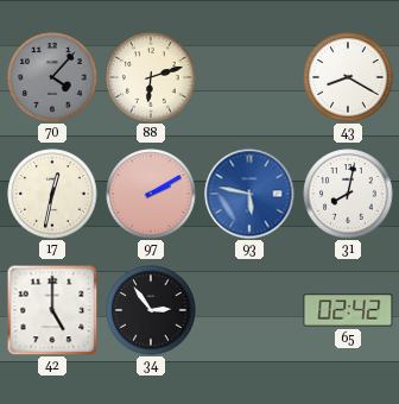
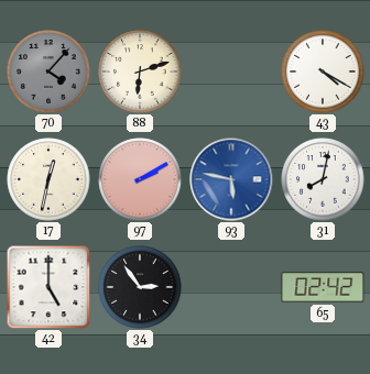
43: 8:20 -> 4:20
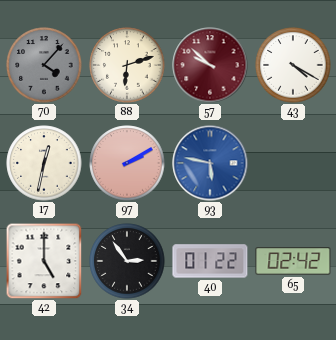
57: none -> 9:52
31: 8:02 -> none
40: none -> 01:22
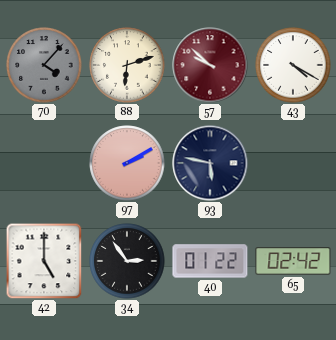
17: 12:32 -> none
93 dial: blue -> navy
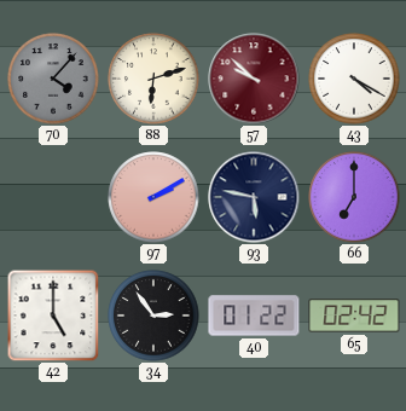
66: none -> 7:00
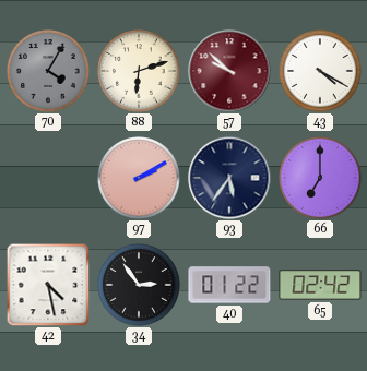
70: 4:07 -> 4:05
93: 5:47 -> 5:36
42: 5:00 -> 4:28
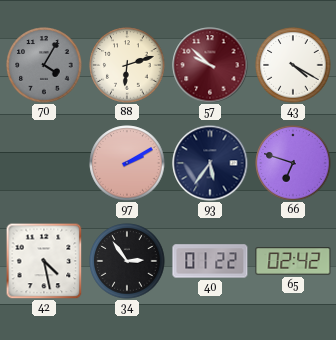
66: 7:00 -> 6:48
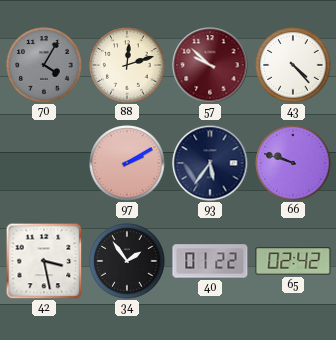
88: 6:12 -> 12:12
43: 4:20 -> 4:23
66: 6:48 -> 9:48
42: 4:28 -> 3:28
34: 2:54 -> 1:54
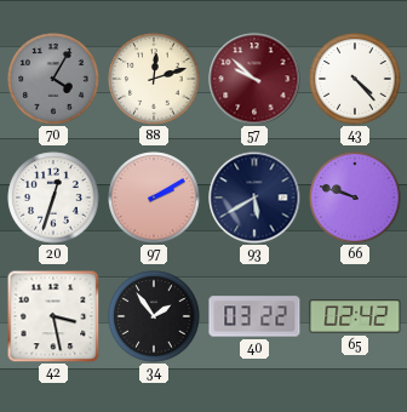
20: none -> 12:33
93: 5:36 -> 5:40
40: 01:22 -> 03:22
